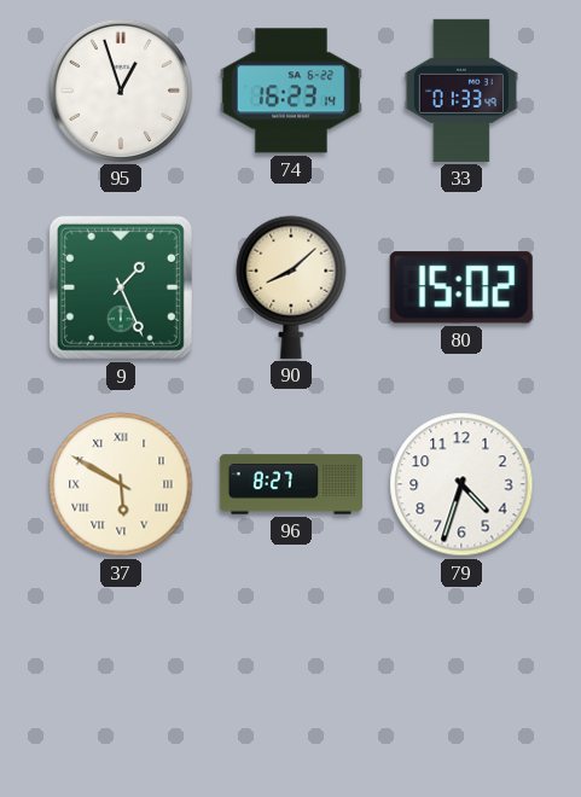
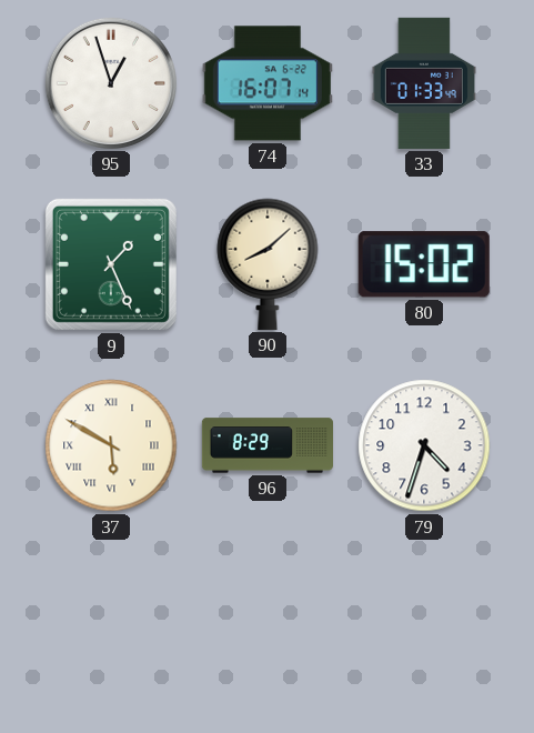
74: 16:23 -> 16:07
96: 8:27 -> 8:29
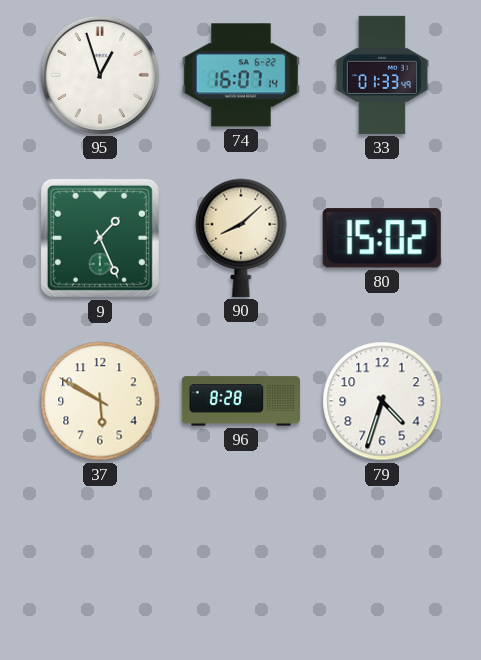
37 numerals: Roman -> Arabic
96: 8:29 -> 8:28
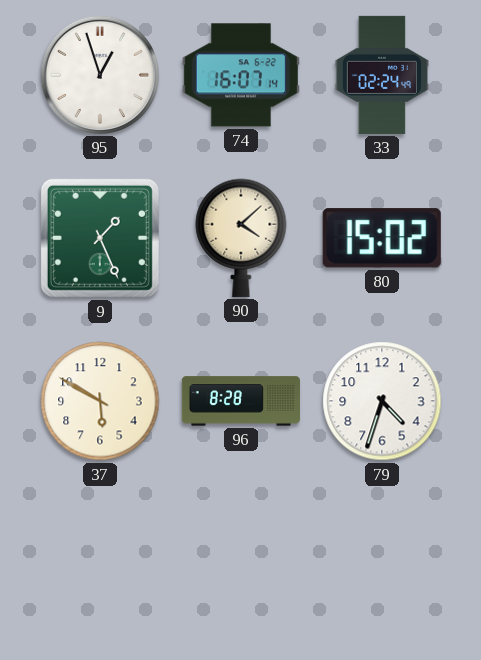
33: 01:33 -> 02:24
90: 8:08 -> 4:08
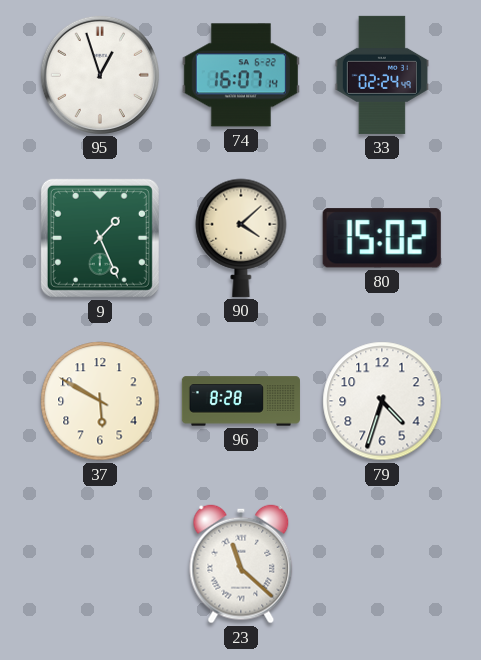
23: none -> 11:22
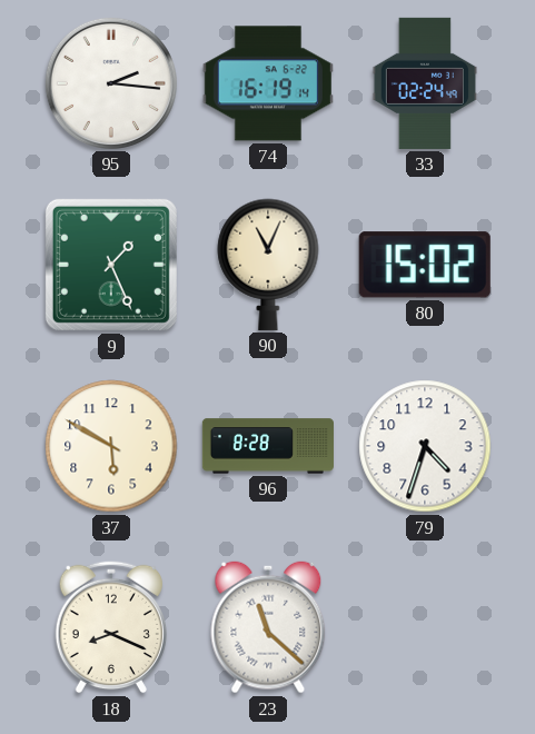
95: 12:57 -> 2:16
74: 16:07 -> 16:19
90: 4:08 -> 11:04
18: none -> 8:19
